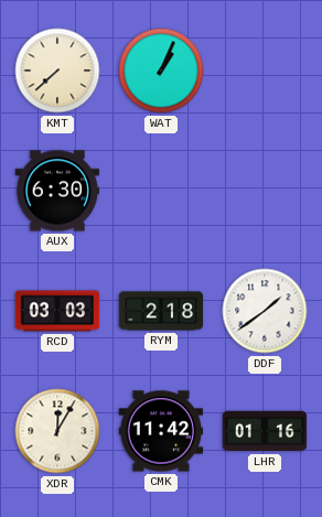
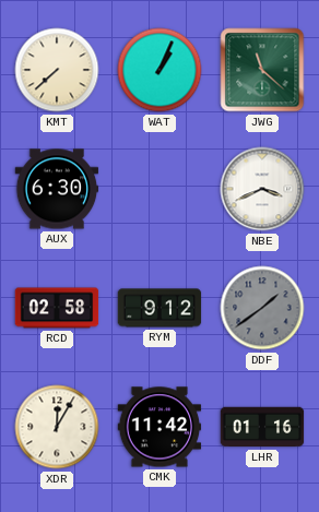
JWG: none -> 11:22
NBE: none -> 3:41
RCD: 03:03 -> 02:58
RYM: 2:18 -> 9:12
DDF dial: white -> grey
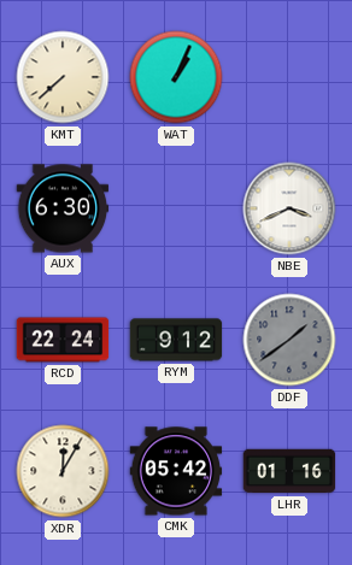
JWG: 11:22 -> none
RCD: 02:58 -> 22:24
CMK: 11:42 -> 05:42
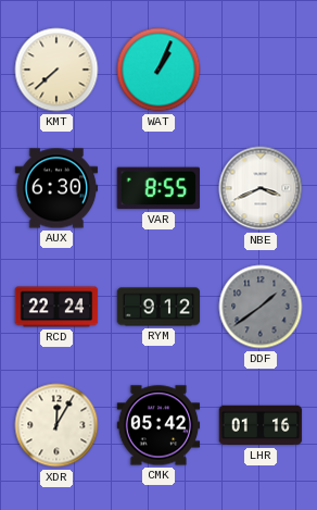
VAR: none -> 8:55
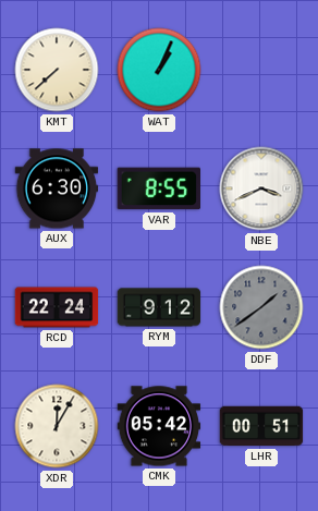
LHR: 01:16 -> 00:51
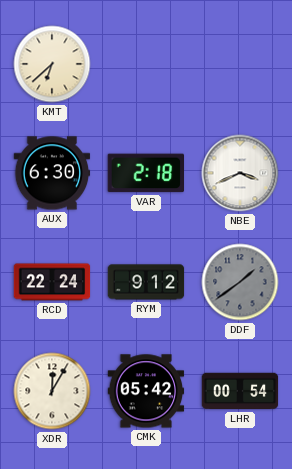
KMT: 7:38 -> 6:38
WAT: 1:04 -> none
VAR: 8:55 -> 2:18
LHR: 00:51 -> 00:54
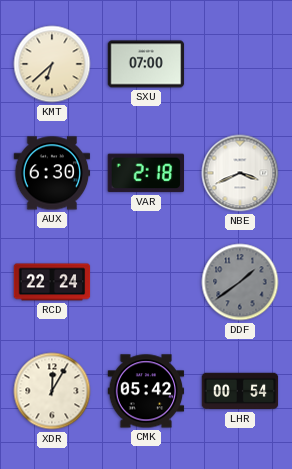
SXU: none -> 07:00
RYM: 9:12 -> none
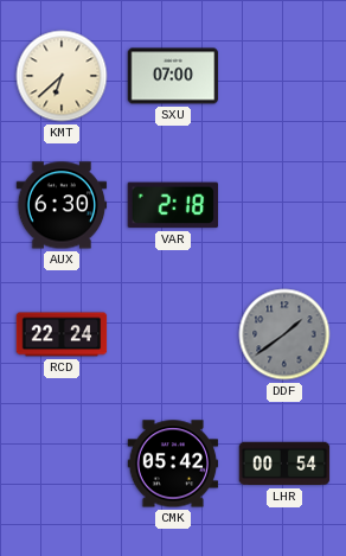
NBE: 3:41 -> none
XDR: 12:05 -> none
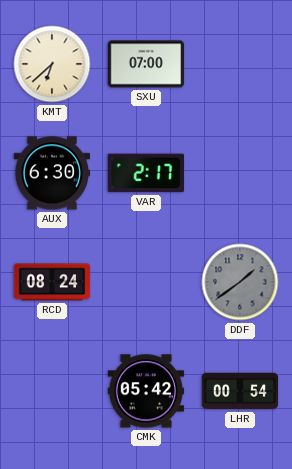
VAR: 2:18 -> 2:17
RCD: 22:24 -> 08:24
